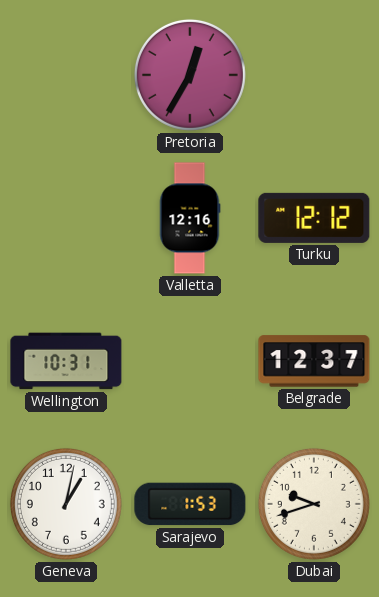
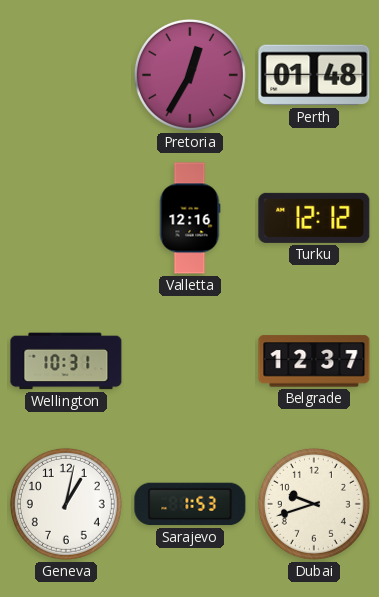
Perth: none -> 01:48
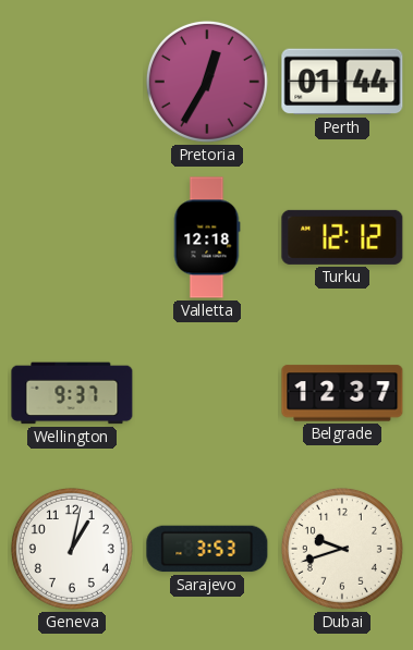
Perth: 01:48 -> 01:44
Valletta: 12:16 -> 12:18
Wellington: 10:31 -> 9:37
Sarajevo: 1:53 -> 3:53
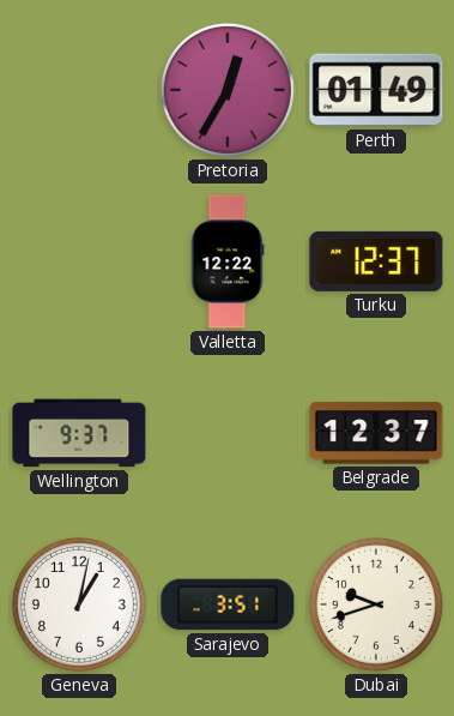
Perth: 01:44 -> 01:49
Valletta: 12:18 -> 12:22
Turku: 12:12 -> 12:37
Sarajevo: 3:53 -> 3:51
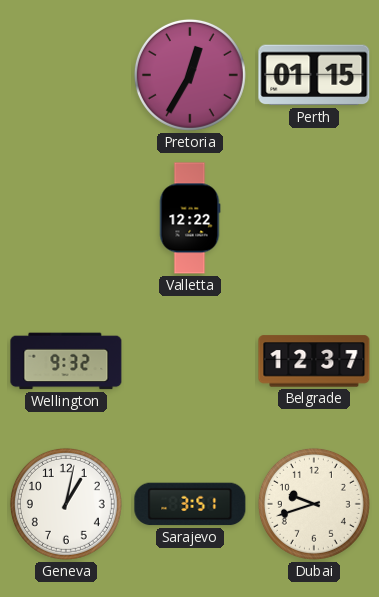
Perth: 01:49 -> 01:15
Turku: 12:37 -> none
Wellington: 9:37 -> 9:32
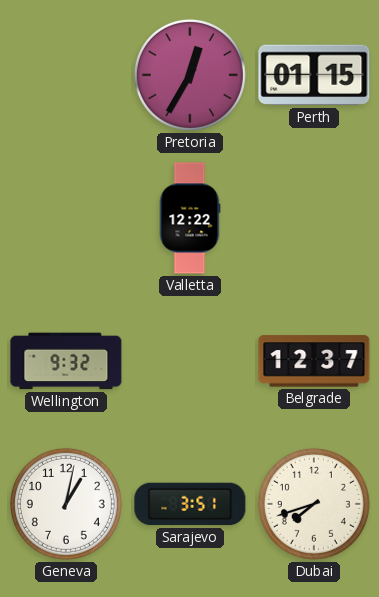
Dubai: 9:42 -> 7:42
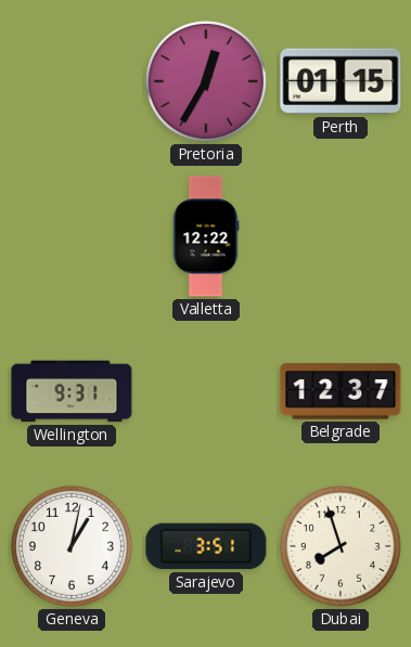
Wellington: 9:32 -> 9:31
Dubai: 7:42 -> 7:57
